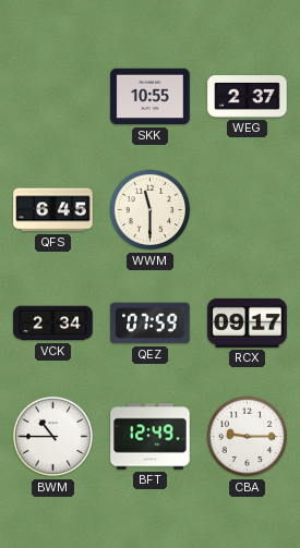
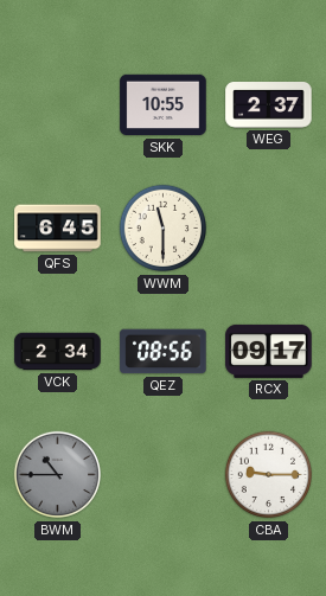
QEZ: 07:59 -> 08:56
BWM dial: white -> grey
BFT: 12:49 -> none
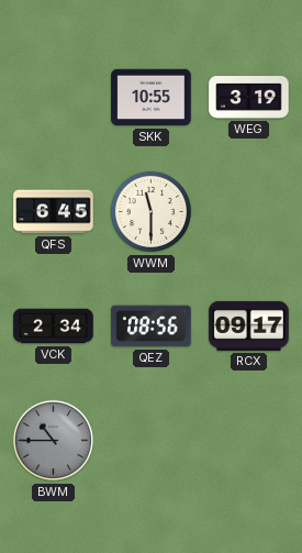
WEG: 2:37 -> 3:19
CBA: 9:15 -> none
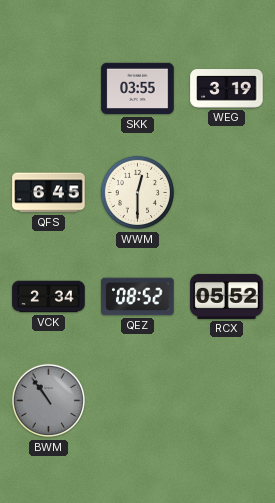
SKK: 10:55 -> 03:55
WWM: 11:30 -> 12:30
QEZ: 08:56 -> 08:52
RCX: 09:17 -> 05:52
BWM: 10:45 -> 10:54
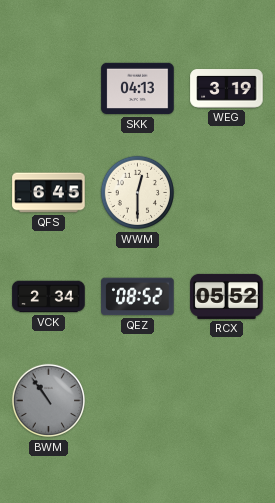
SKK: 03:55 -> 04:13
